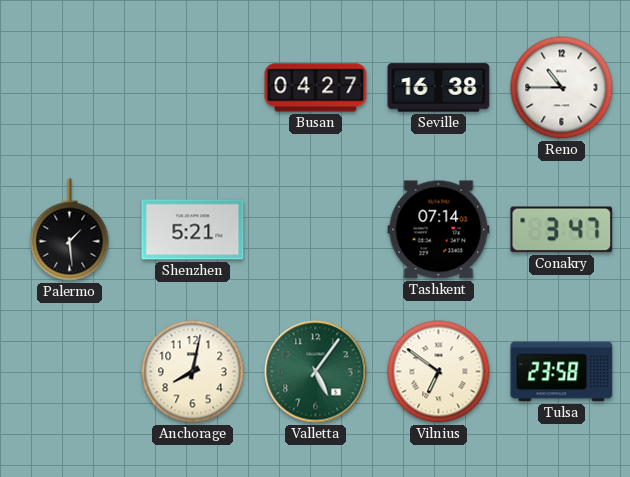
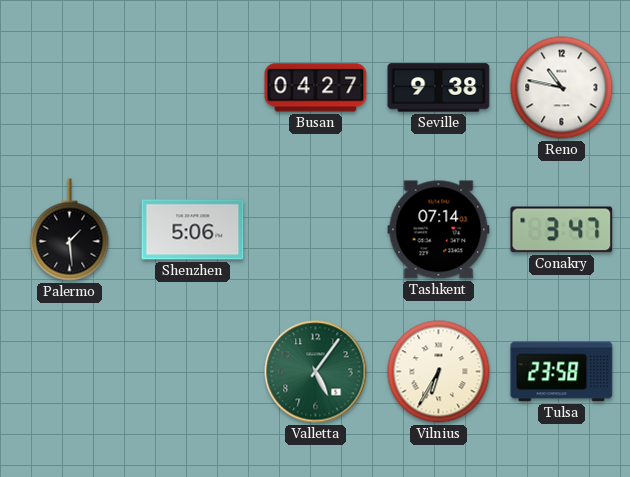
Seville: 16:38 -> 9:38
Reno: 10:45 -> 10:47
Shenzhen: 5:21 -> 5:06
Anchorage: 8:02 -> none
Vilnius: 6:51 -> 6:35
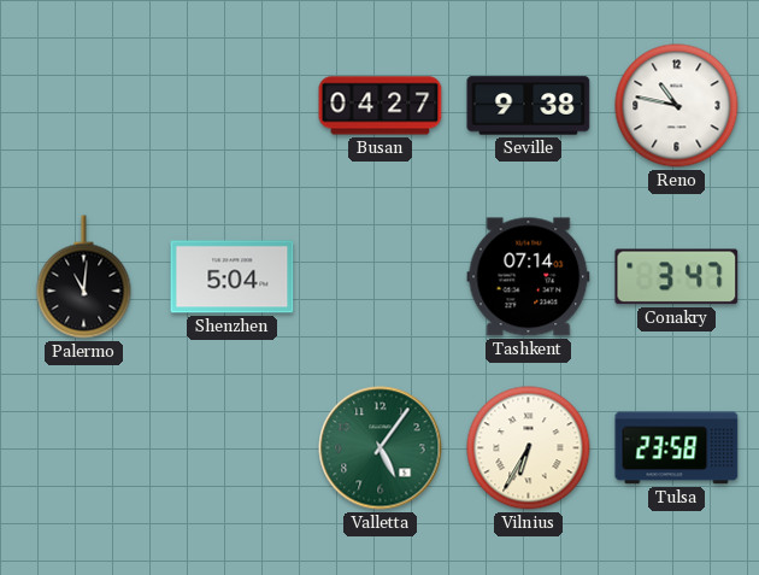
Palermo: 1:29 -> 11:01
Shenzhen: 5:06 -> 5:04
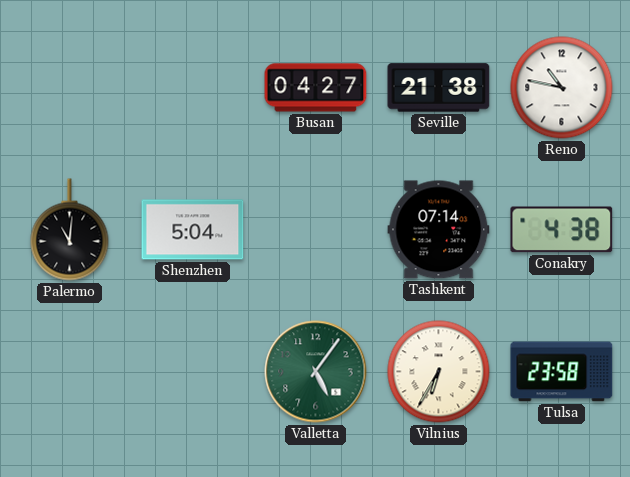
Seville: 9:38 -> 21:38
Conakry: 3:47 -> 4:38
